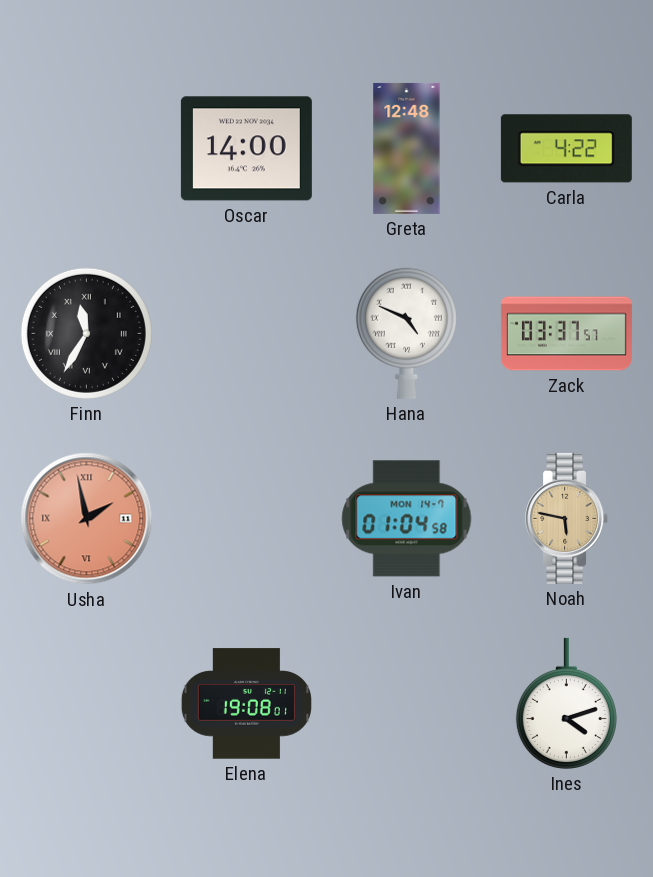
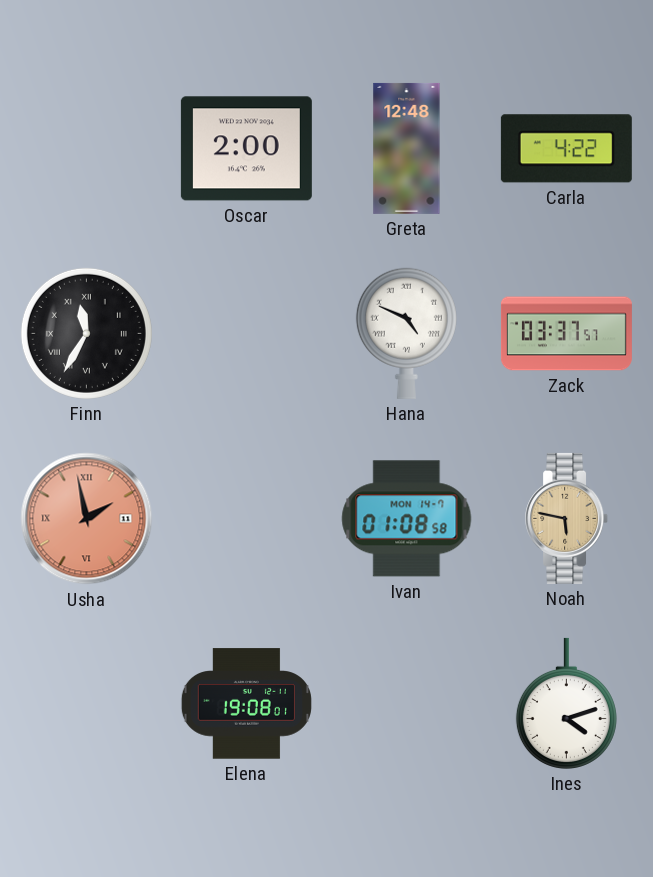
Oscar: 14:00 -> 2:00
Ivan: 01:04 -> 01:08
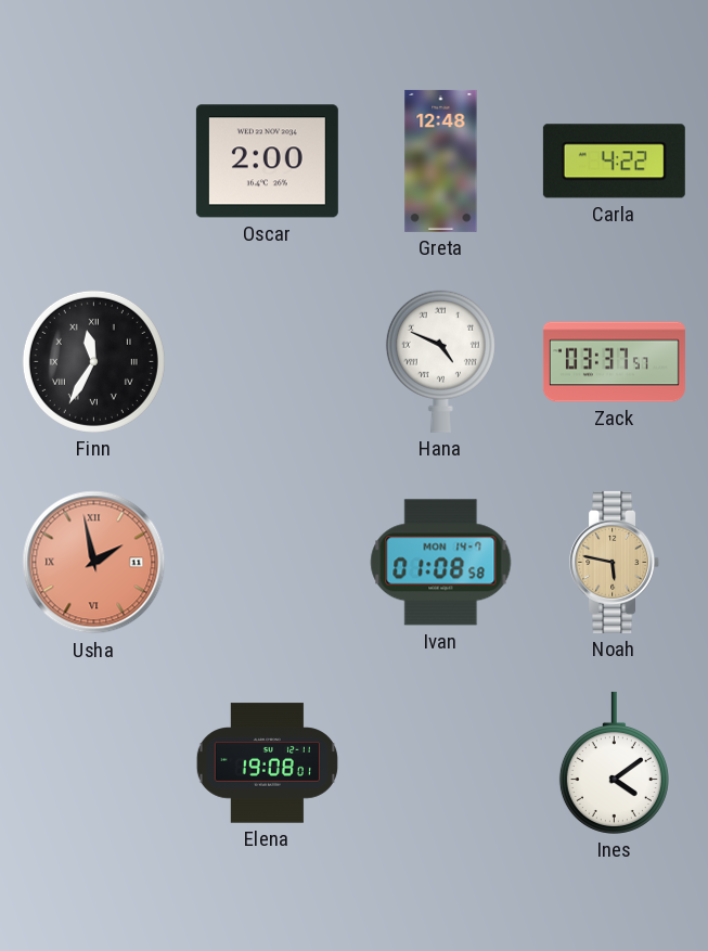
Ines: 4:12 -> 4:09
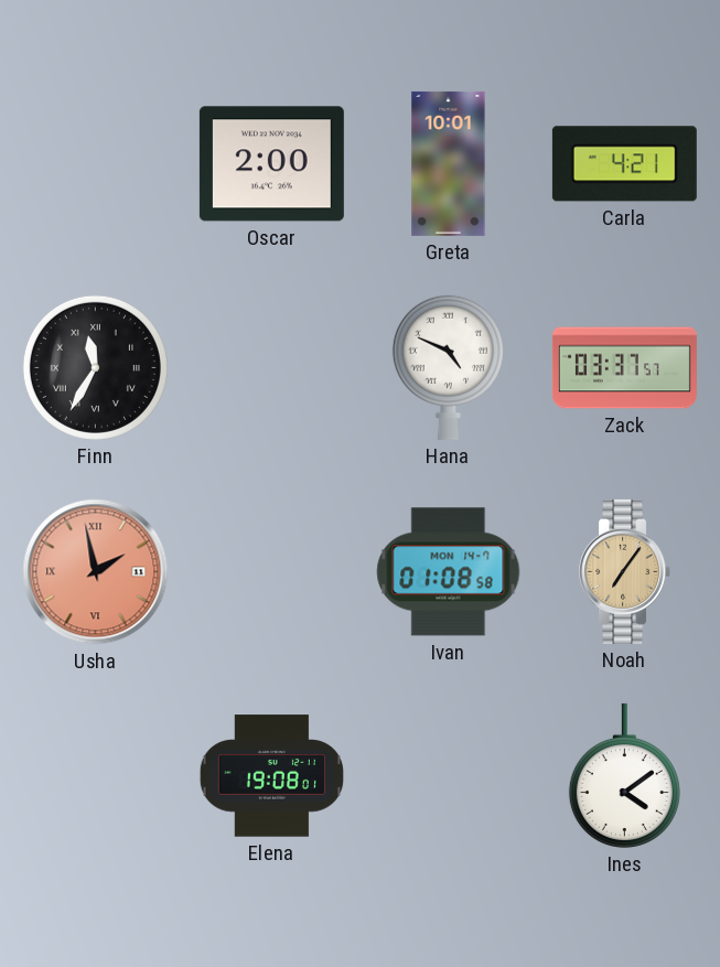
Greta: 12:48 -> 10:01
Carla: 4:22 -> 4:21
Noah: 5:47 -> 7:06
